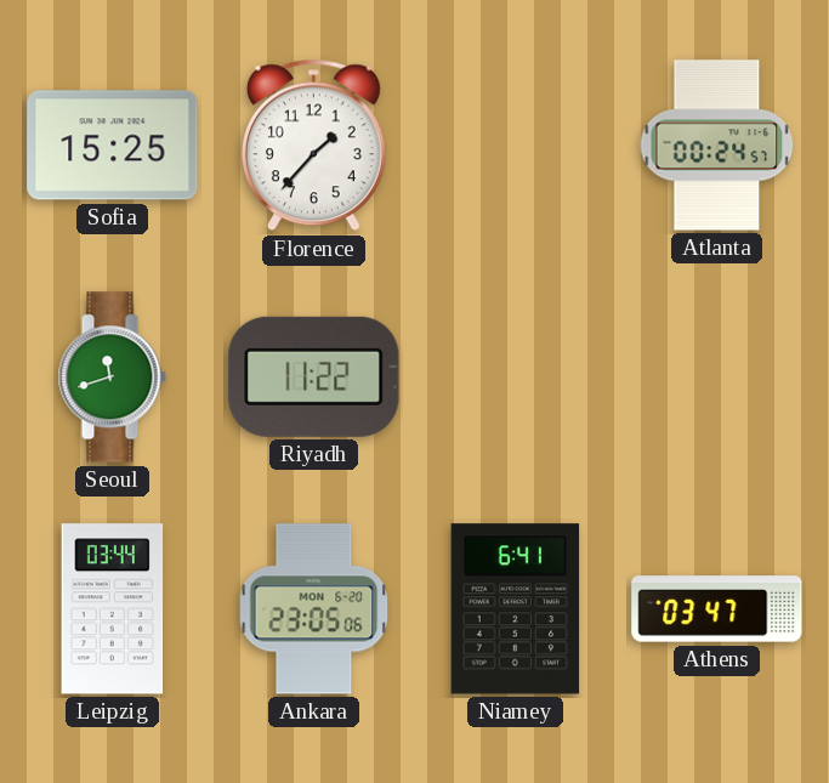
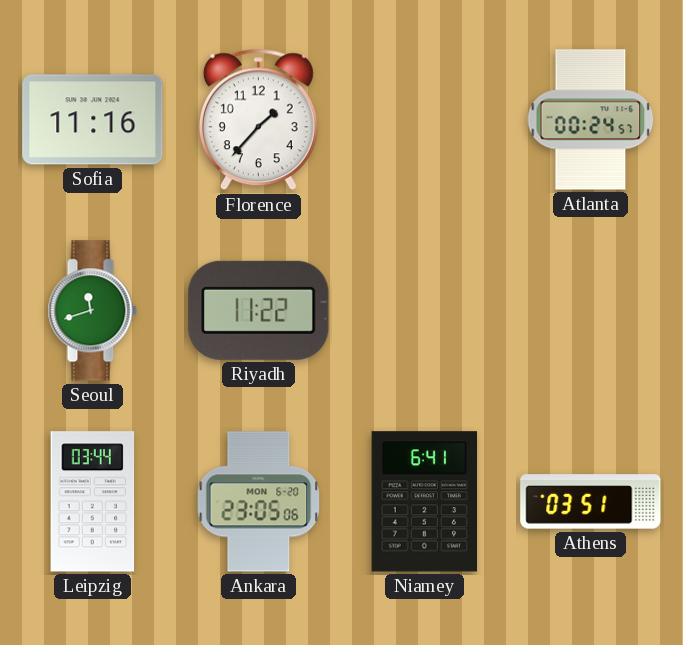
Sofia: 15:25 -> 11:16
Athens: 03:47 -> 03:51
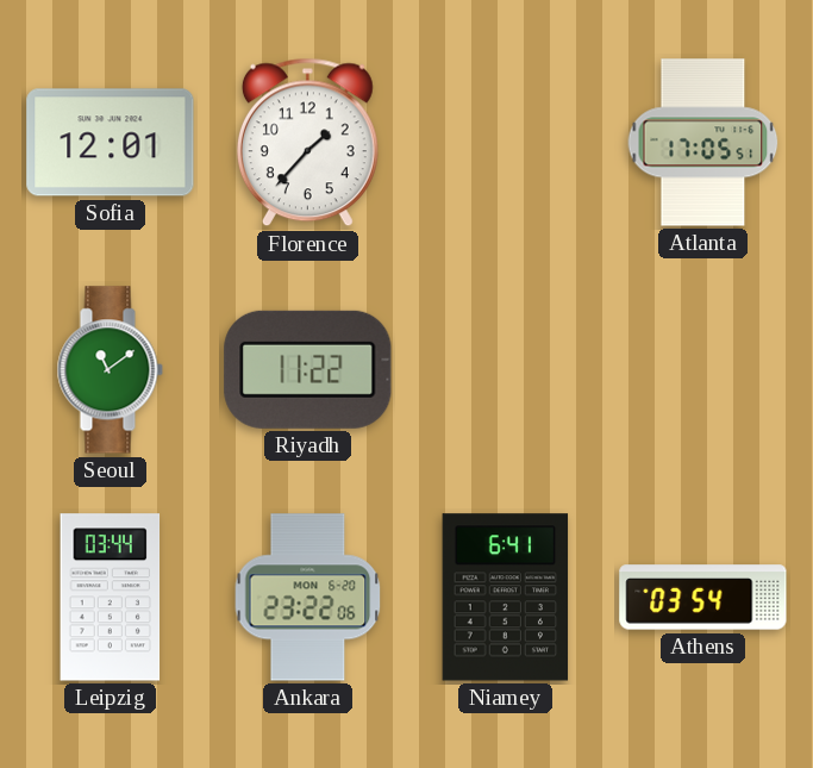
Sofia: 11:16 -> 12:01
Atlanta: 00:24 -> 17:05
Seoul: 11:42 -> 11:09
Ankara: 23:05 -> 23:22
Athens: 03:51 -> 03:54
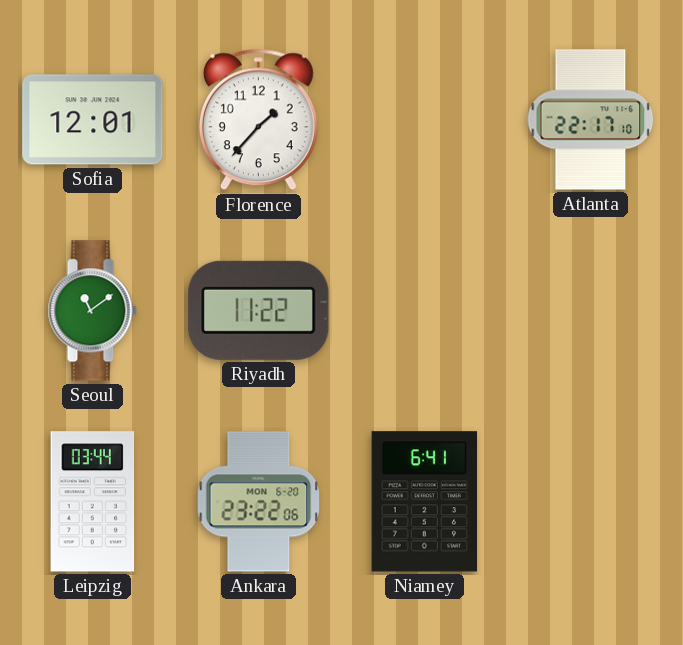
Atlanta: 17:05 -> 22:17
Athens: 03:54 -> none
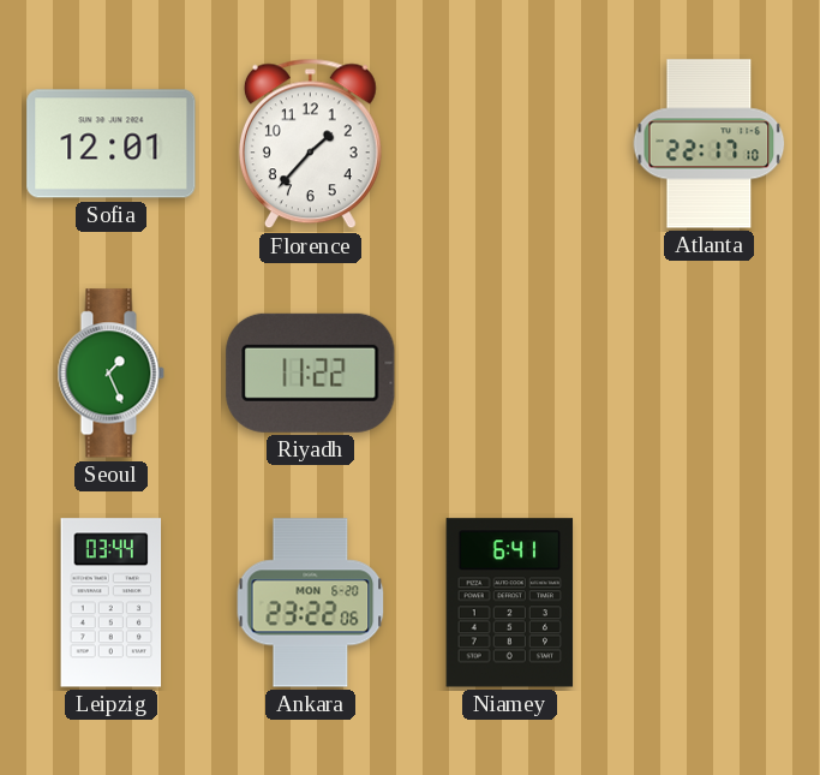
Seoul: 11:09 -> 1:26
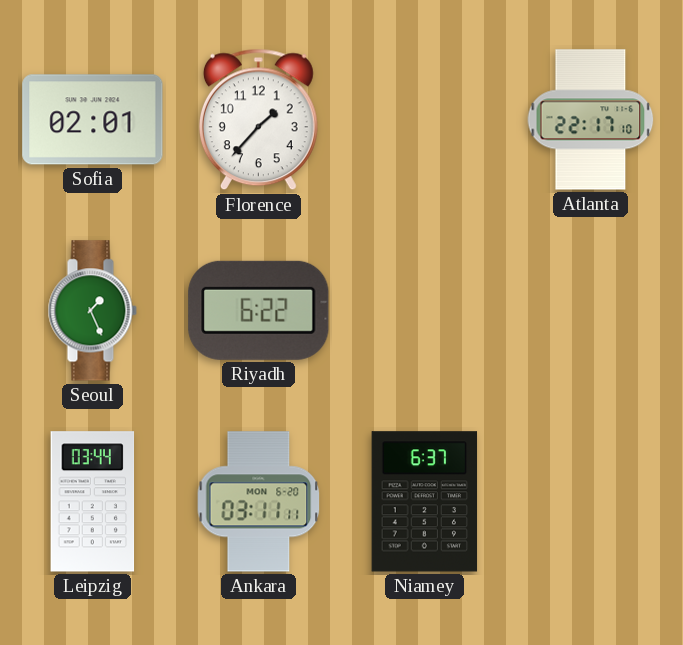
Sofia: 12:01 -> 02:01
Riyadh: 11:22 -> 6:22
Ankara: 23:22 -> 03:11
Niamey: 6:41 -> 6:37
